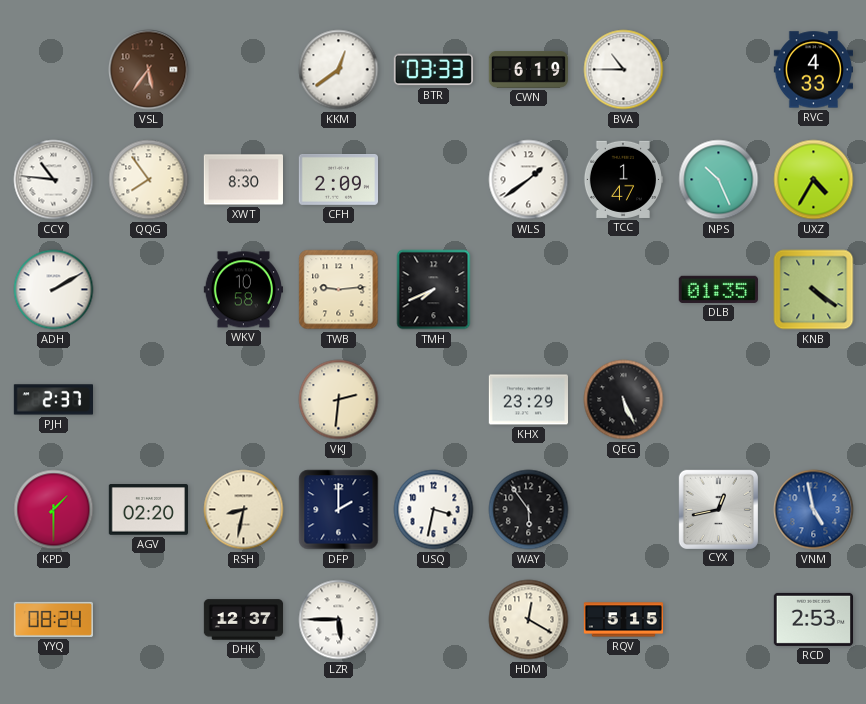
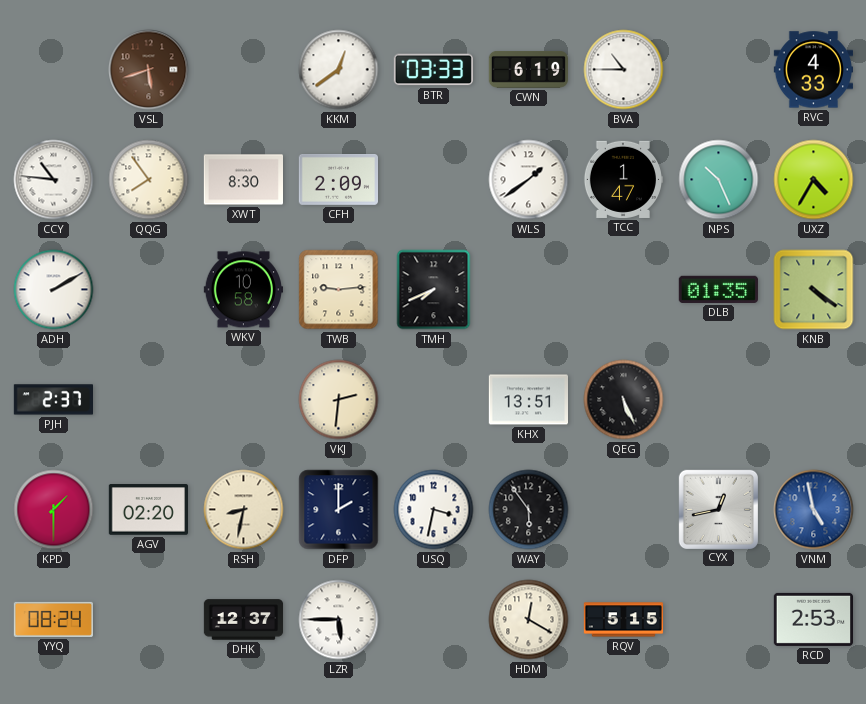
VSL: 5:36 -> 5:42
KHX: 23:29 -> 13:51
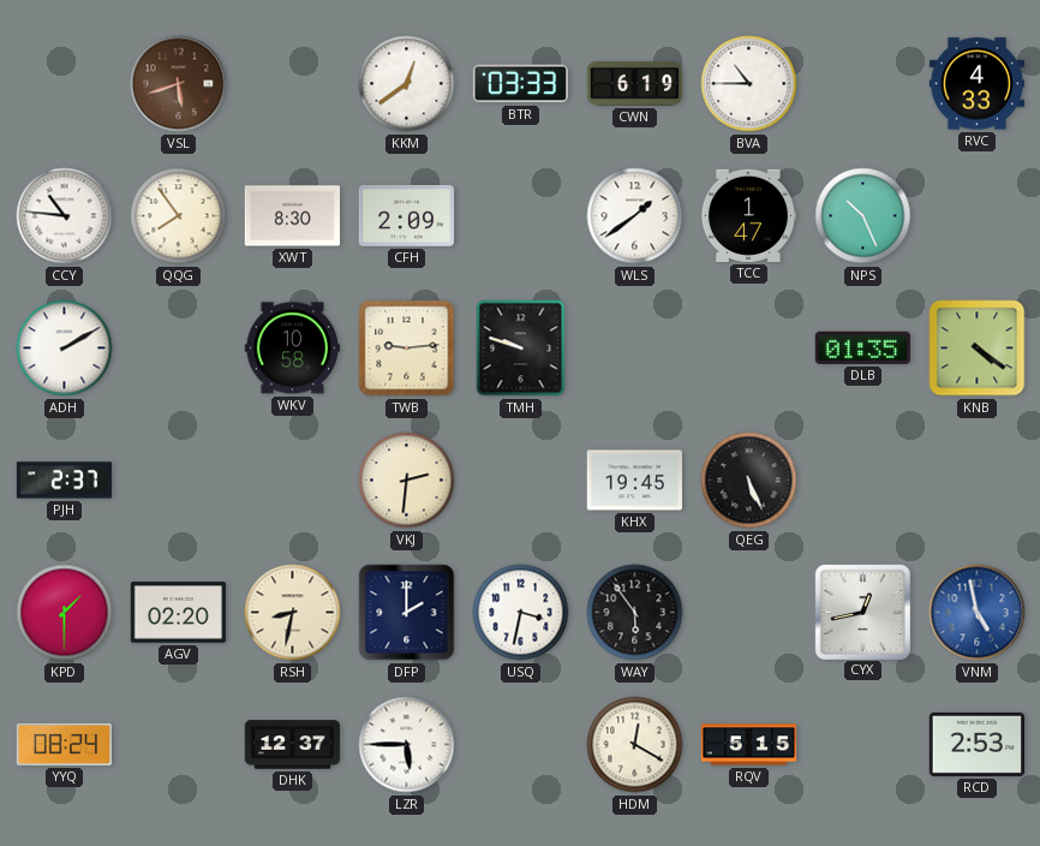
UXZ: 4:35 -> none
TMH: 7:41 -> 9:48
KHX: 13:51 -> 19:45
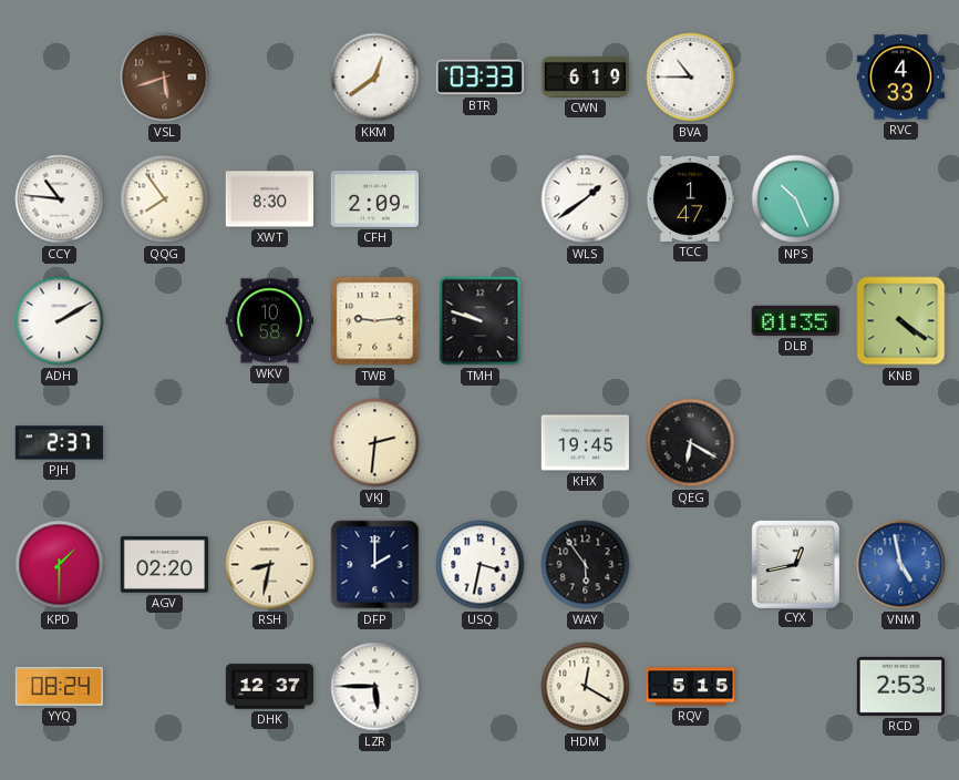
QEG: 5:26 -> 6:20
